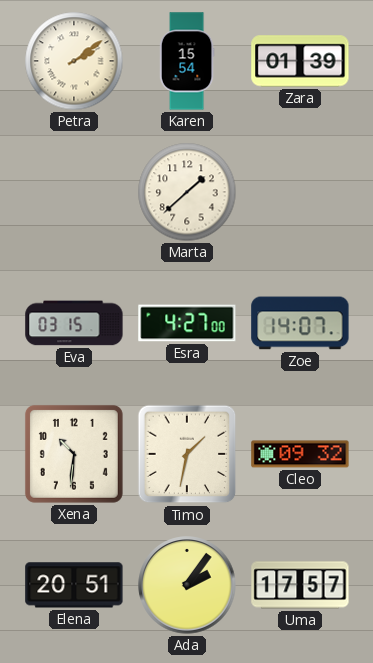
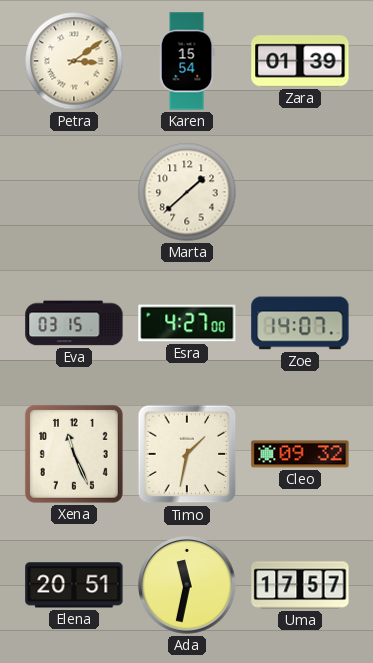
Petra: 2:09 -> 3:09
Xena: 10:31 -> 11:26
Ada: 2:06 -> 11:32
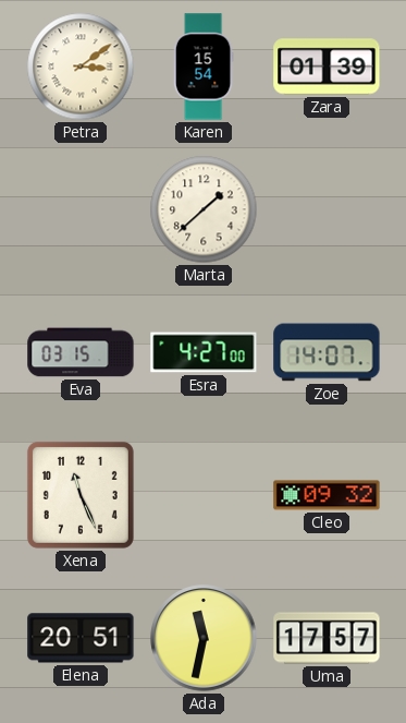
Timo: 1:32 -> none
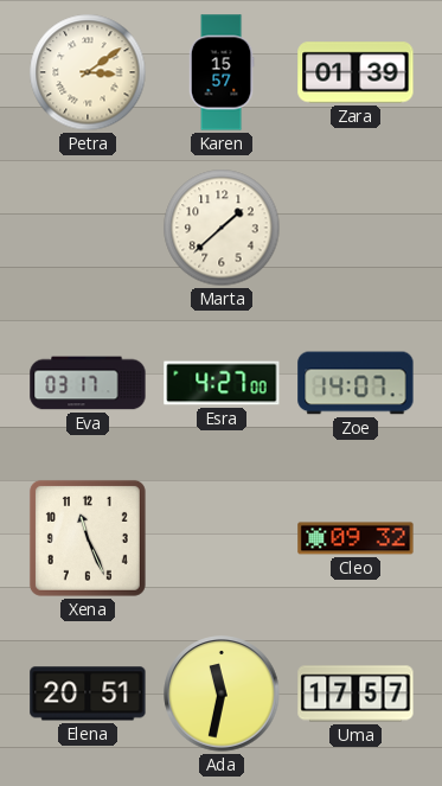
Karen: 15:54 -> 15:57
Eva: 03:15 -> 03:17
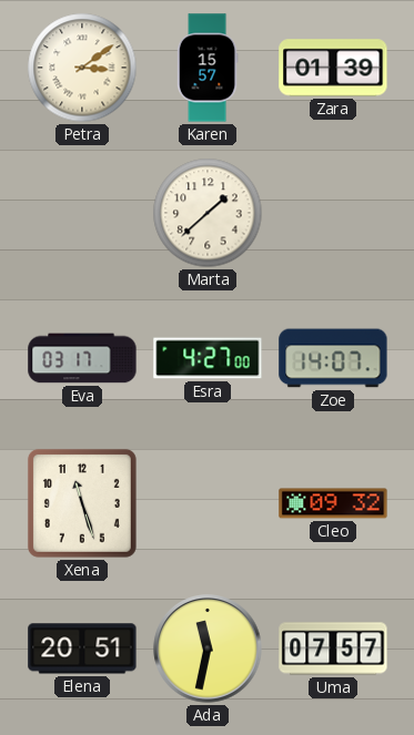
Xena: 11:26 -> 11:27
Uma: 17:57 -> 07:57
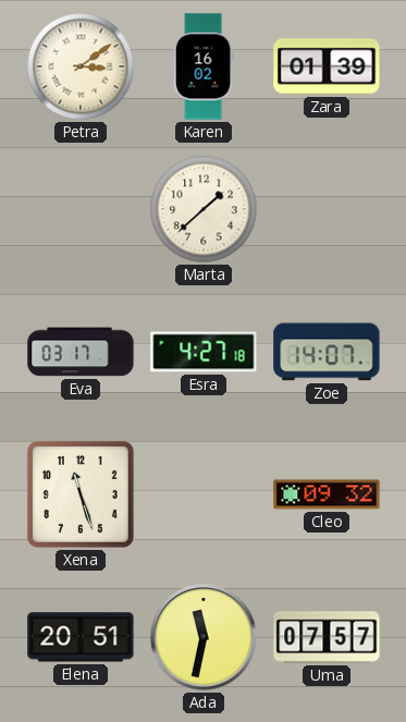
Karen: 15:57 -> 16:02
Esra: 4:27:00 -> 4:27:18
